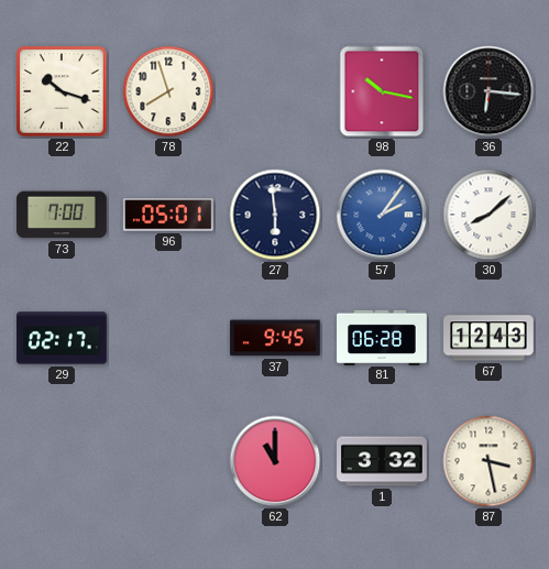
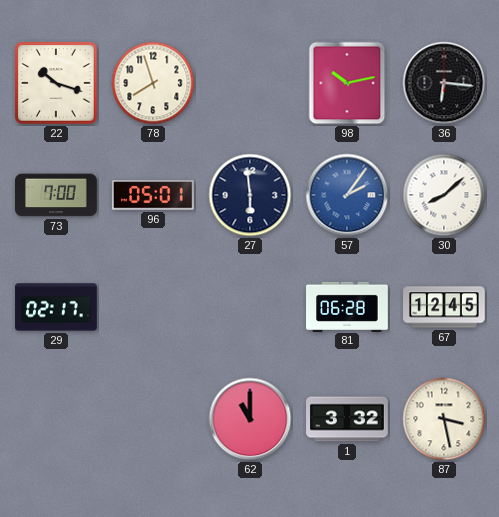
98: 10:17 -> 10:13
37: 9:45 -> none
67: 12:43 -> 12:45
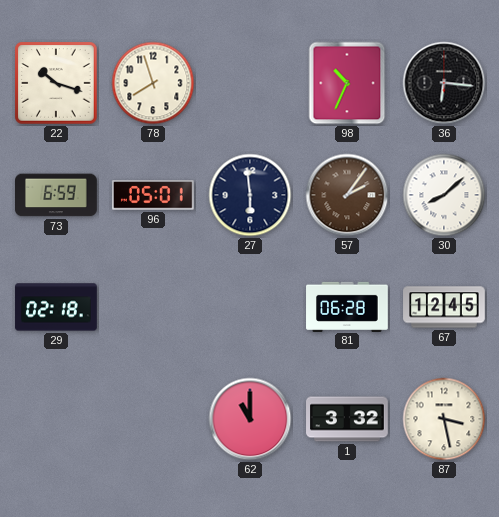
98: 10:13 -> 10:34
73: 7:00 -> 6:59
57 dial: blue -> brown
29: 02:17 -> 02:18
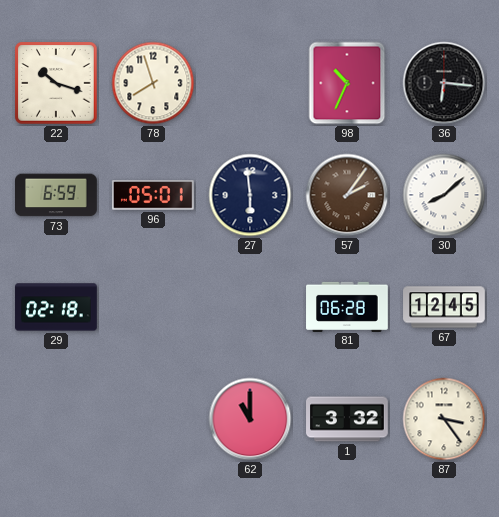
87: 3:28 -> 3:24
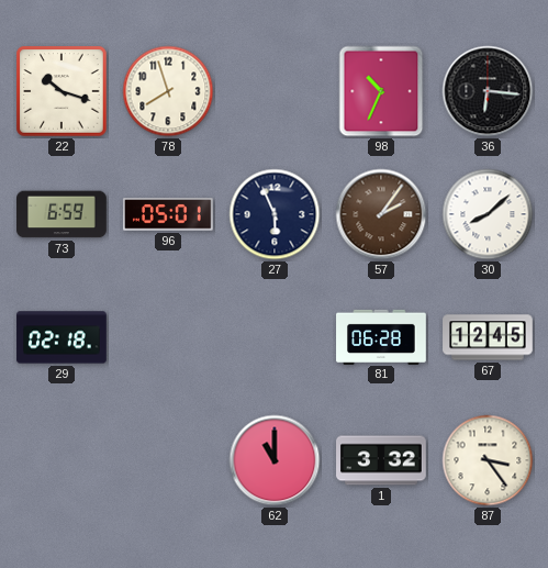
27: 5:59 -> 5:56
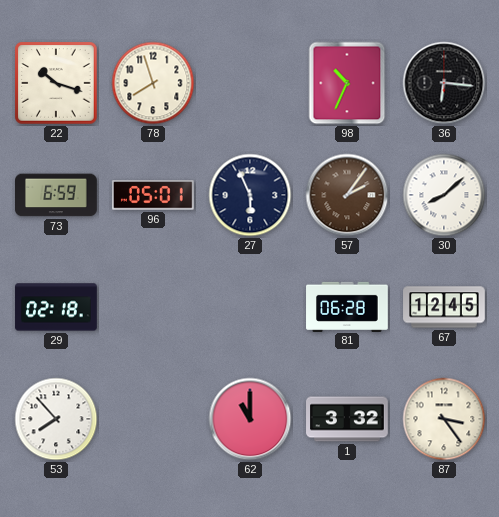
53: none -> 7:53
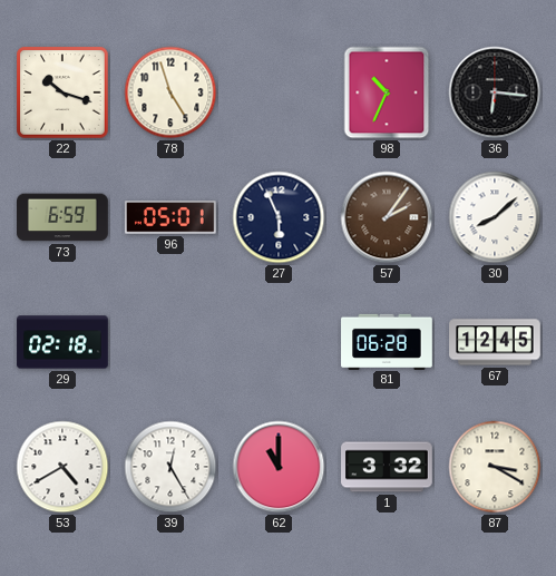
78: 7:57 -> 4:57
53: 7:53 -> 4:40
39: none -> 12:25
87: 3:24 -> 3:20
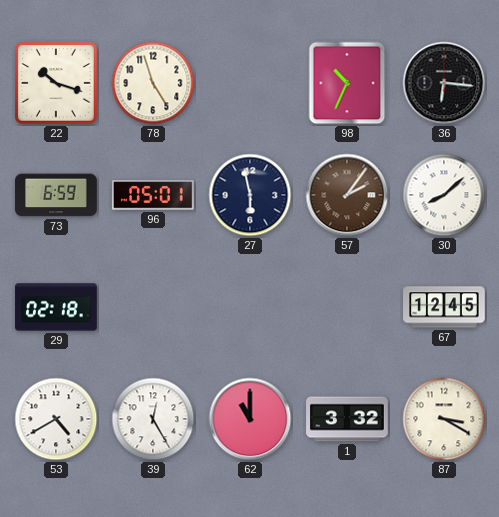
27: 5:56 -> 5:58
81: 06:28 -> none
